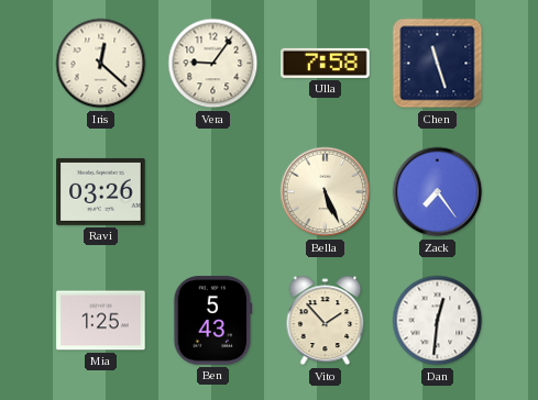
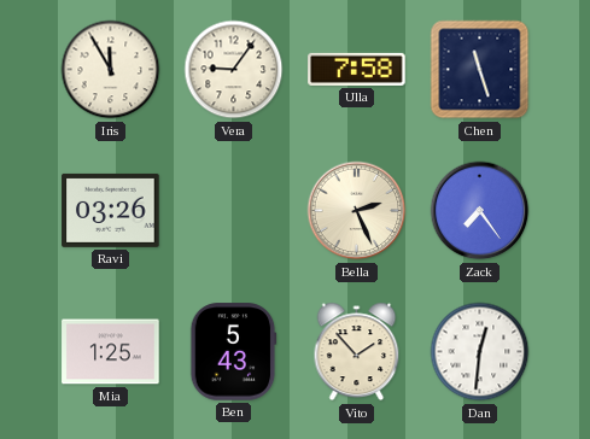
Iris: 12:22 -> 11:55
Bella: 5:26 -> 2:26
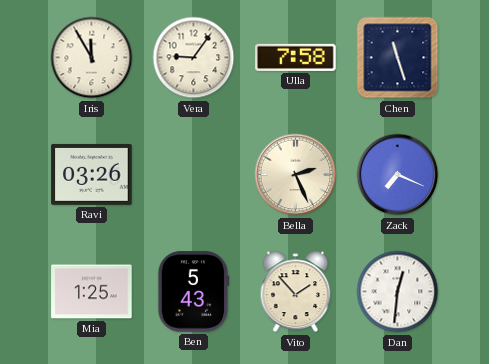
Zack: 7:24 -> 7:19
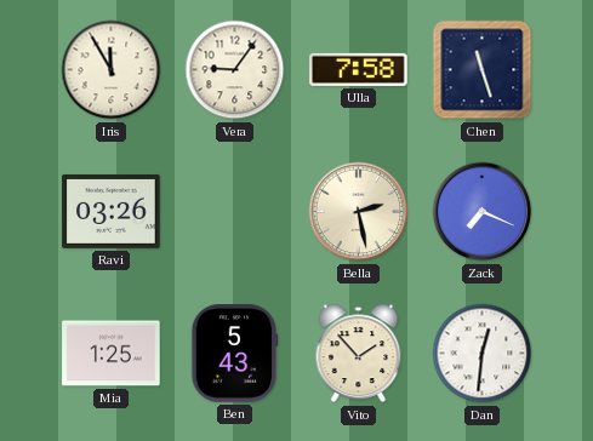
Bella: 2:26 -> 2:28
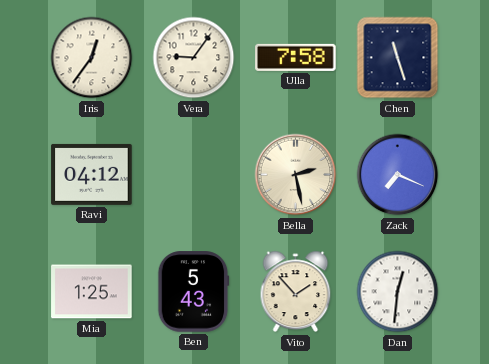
Iris: 11:55 -> 12:36
Ravi: 03:26 -> 04:12
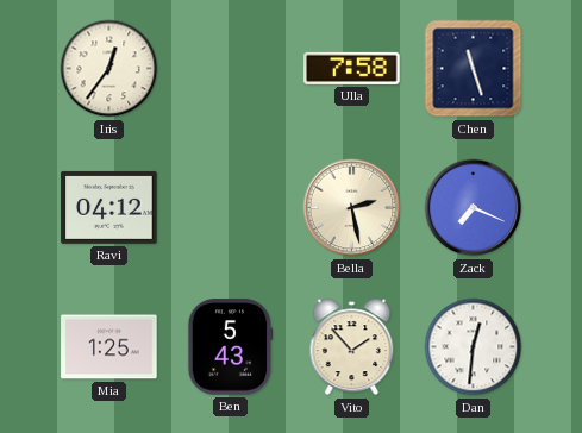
Vera: 9:06 -> none
